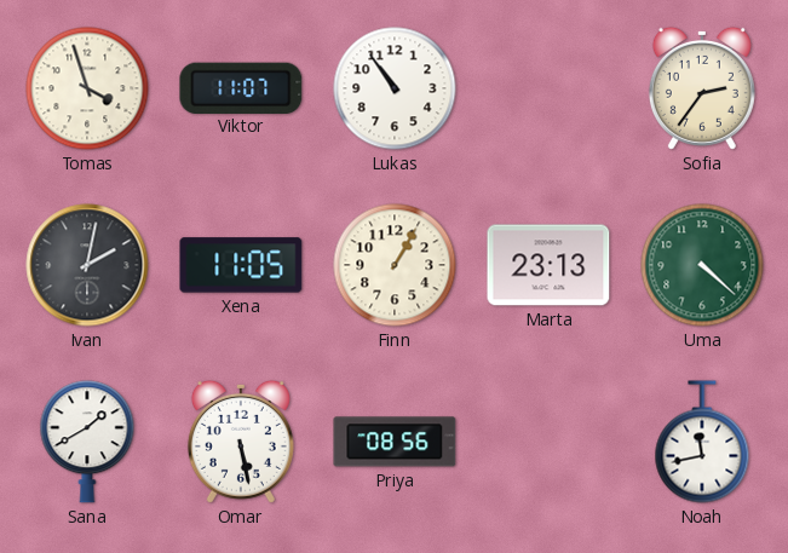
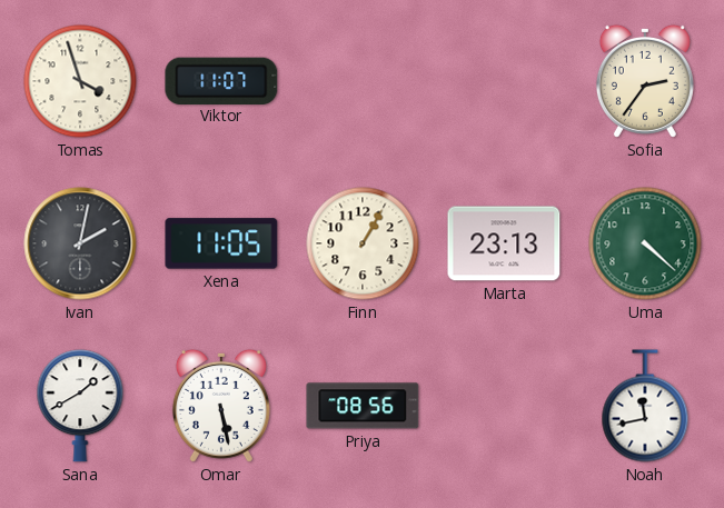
Lukas: 10:54 -> none
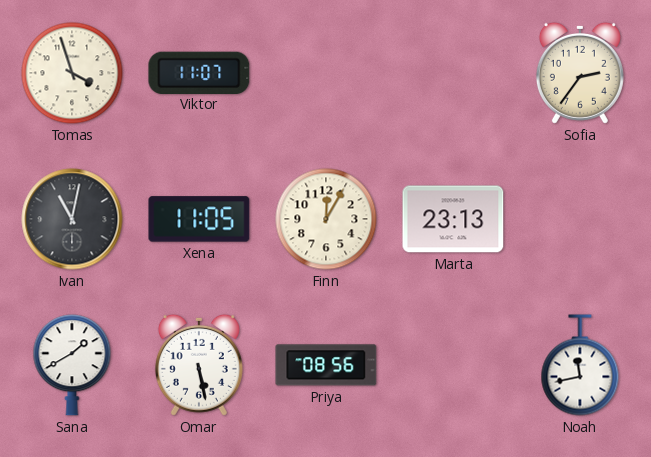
Ivan: 2:02 -> 11:02
Finn: 1:05 -> 12:05
Uma: 4:22 -> none
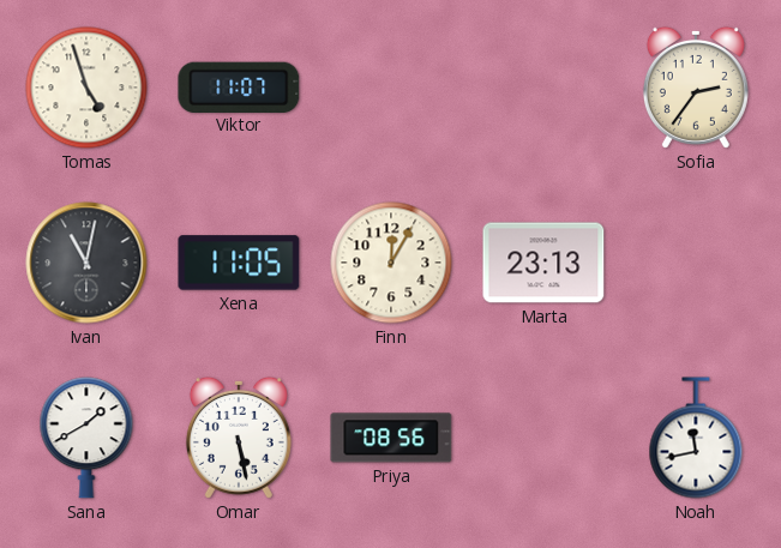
Tomas: 3:57 -> 4:57
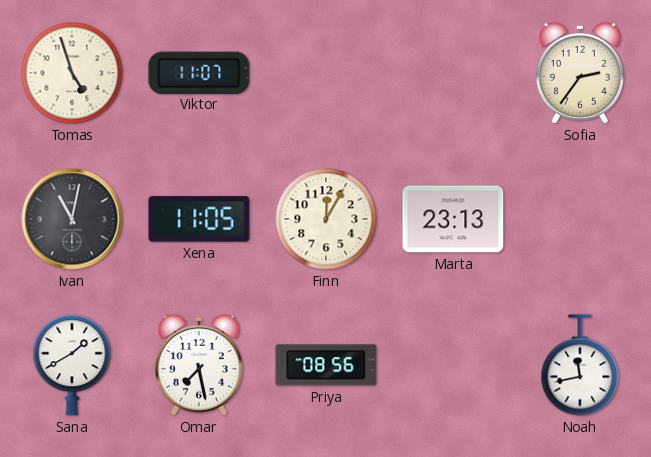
Omar: 5:28 -> 7:28
